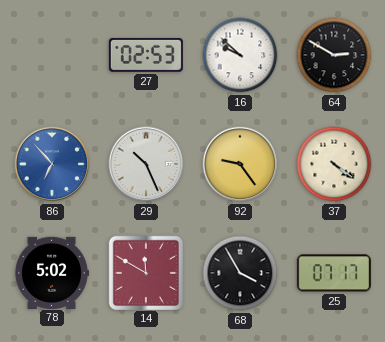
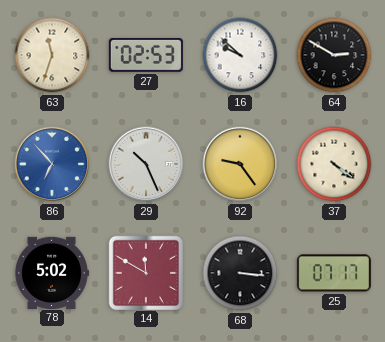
63: none -> 11:33
68: 3:55 -> 3:16
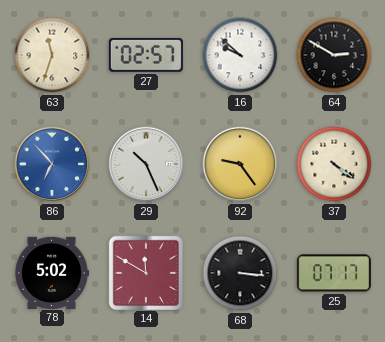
27: 02:53 -> 02:57
